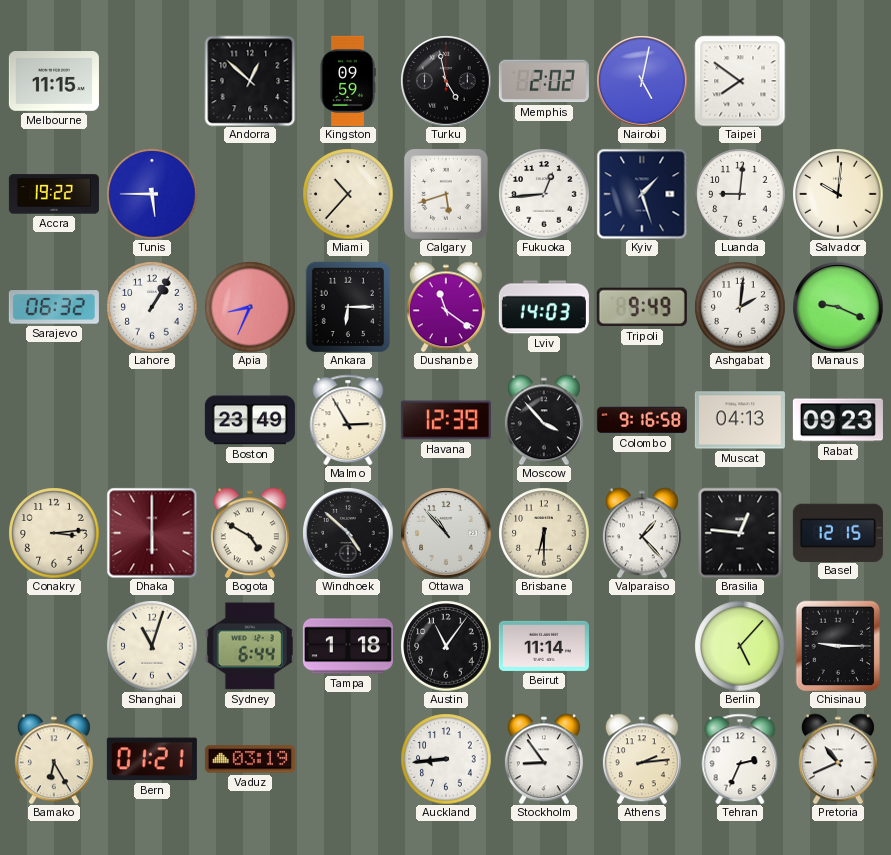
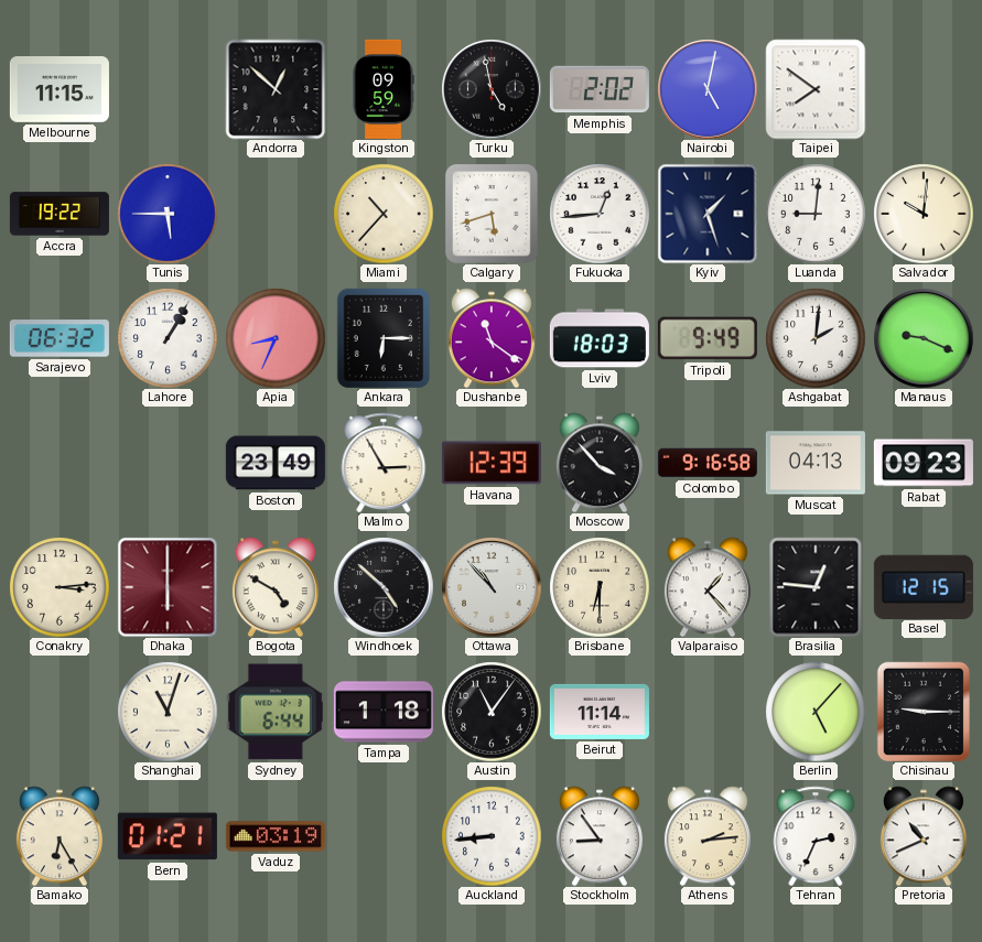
Lviv: 14:03 -> 18:03
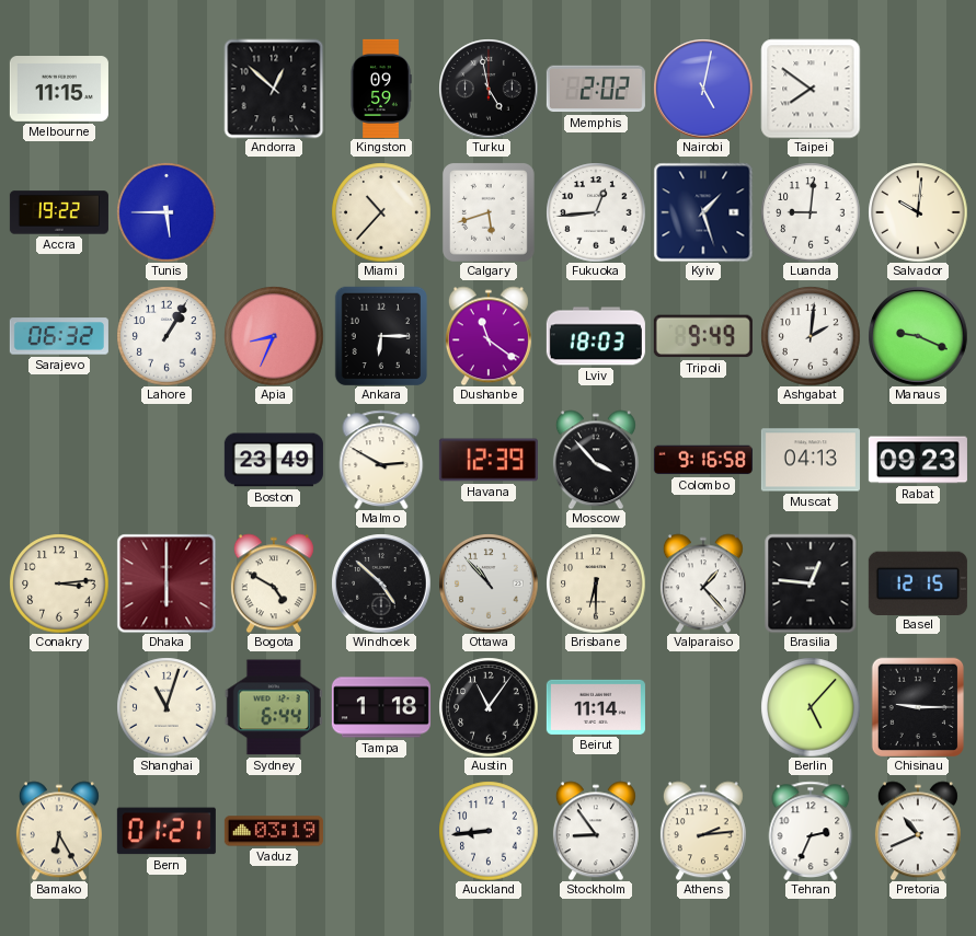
Malmo: 2:55 -> 2:50
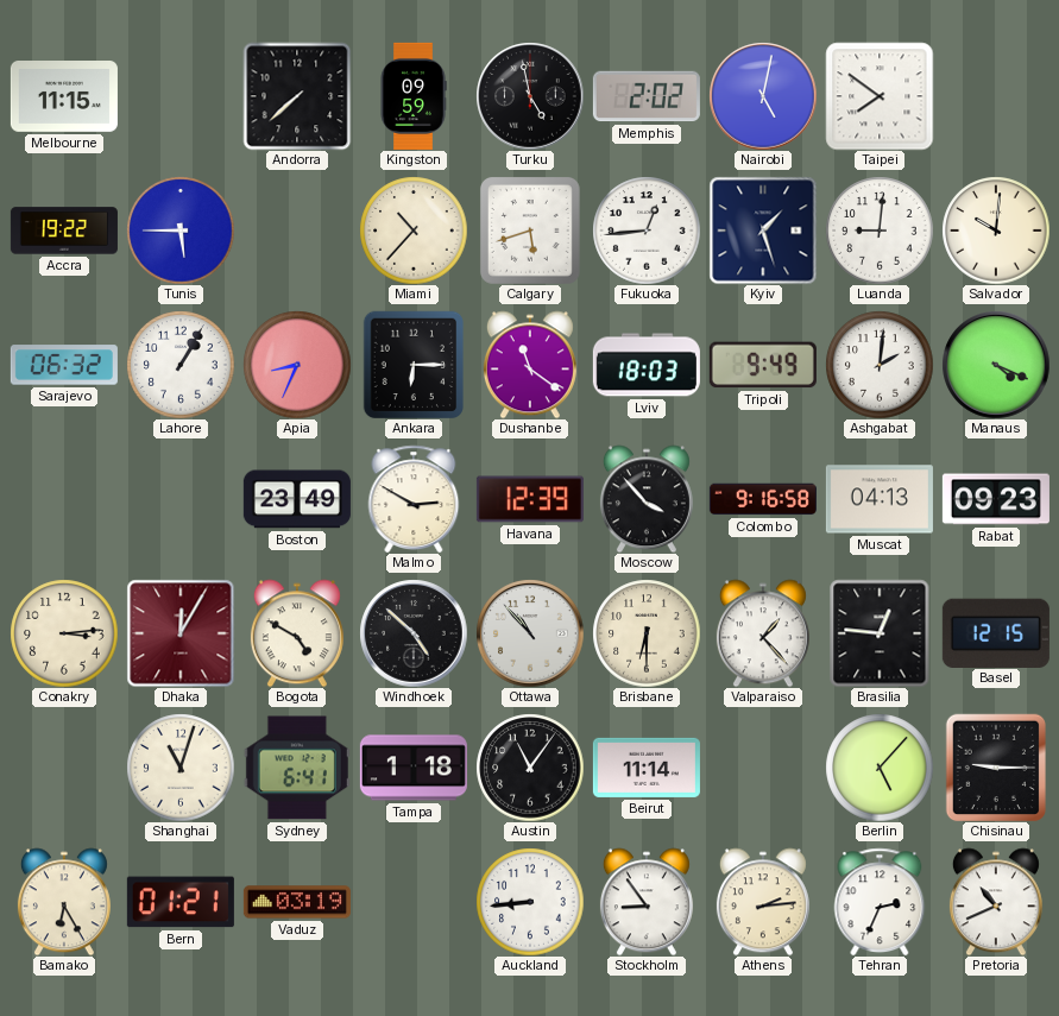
Andorra: 12:52 -> 7:38
Manaus: 9:19 -> 4:19
Dhaka: 6:00 -> 12:05
Sydney: 6:44 -> 6:41
